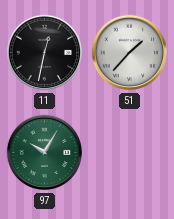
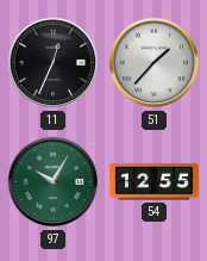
11: 12:32 -> 12:34
54: none -> 12:55
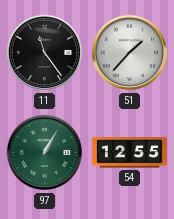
11: 12:34 -> 11:24
97: 10:05 -> 1:05
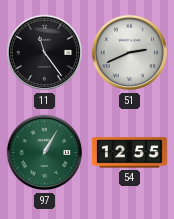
51: 1:37 -> 2:41
